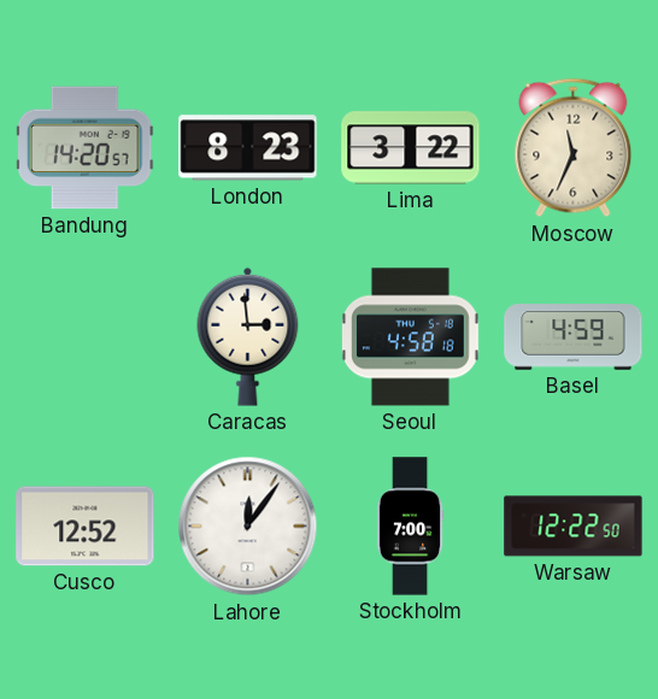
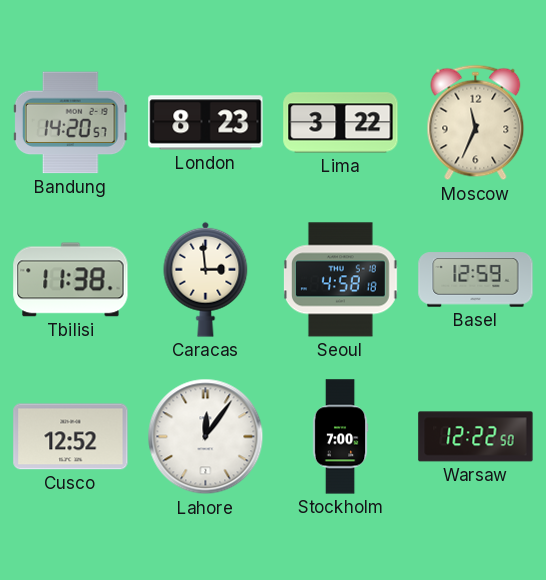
Tbilisi: none -> 11:38
Basel: 4:59 -> 12:59
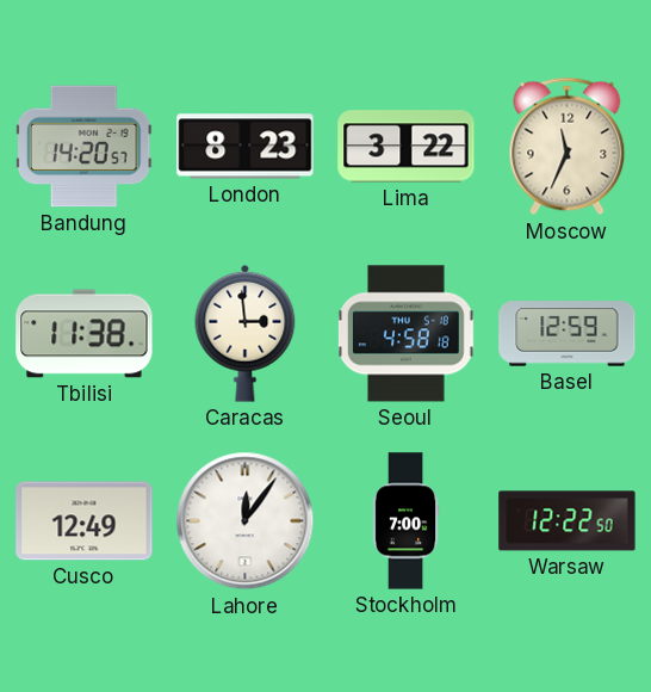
Cusco: 12:52 -> 12:49
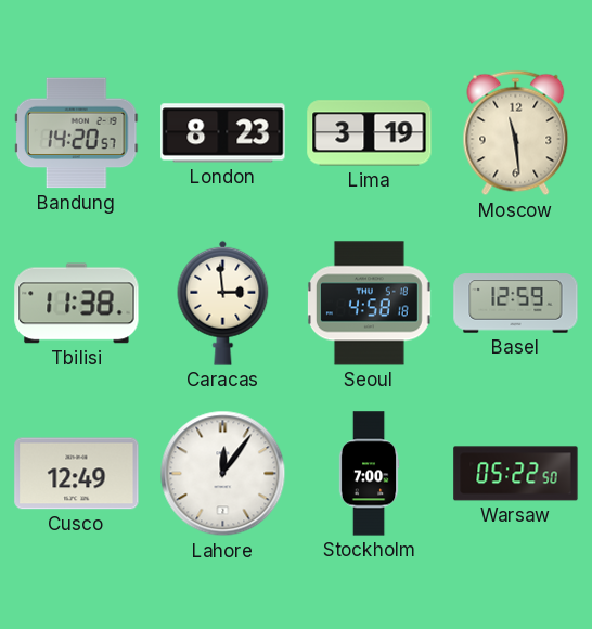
Lima: 3:22 -> 3:19
Moscow: 11:34 -> 11:29
Warsaw: 12:22 -> 05:22
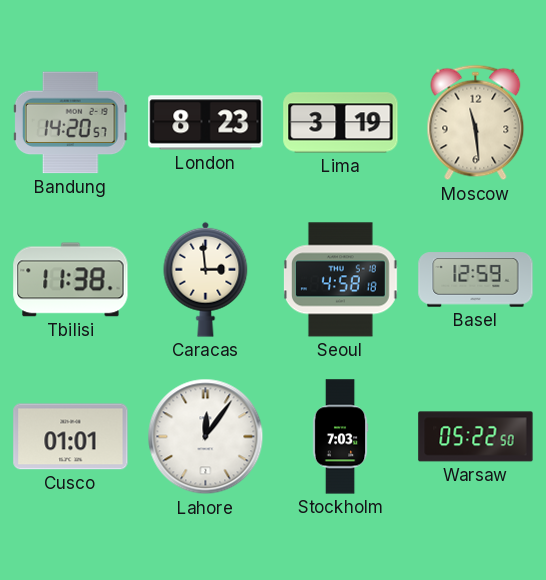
Cusco: 12:49 -> 01:01
Stockholm: 7:00 -> 7:03
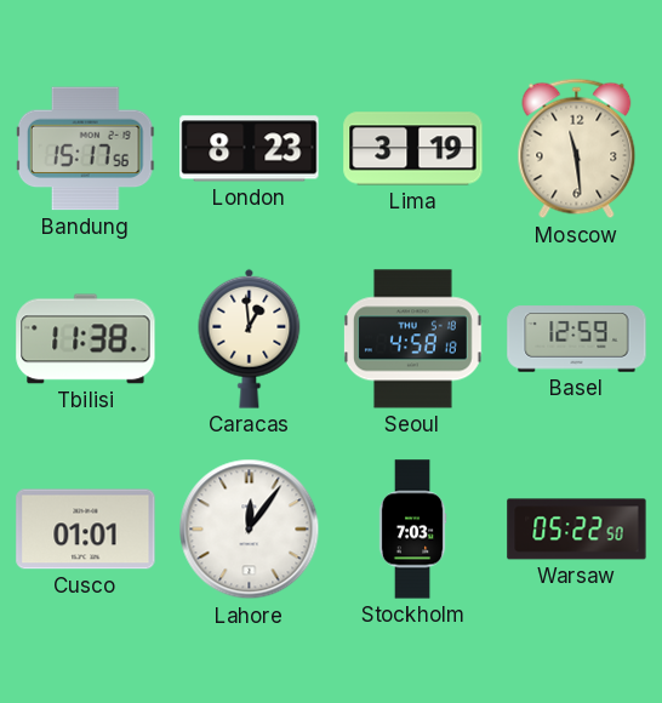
Bandung: 14:20 -> 15:17
Caracas: 2:59 -> 12:59
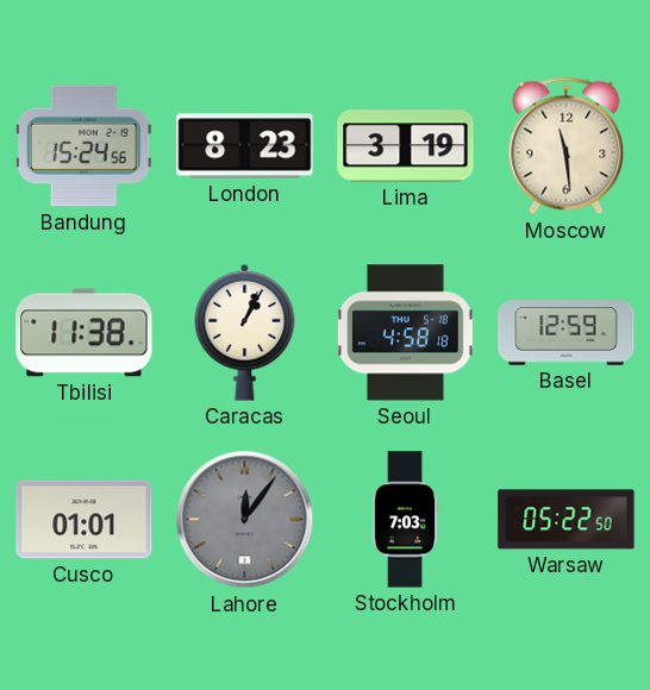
Bandung: 15:17 -> 15:24
Caracas: 12:59 -> 1:04
Lahore dial: white -> grey
